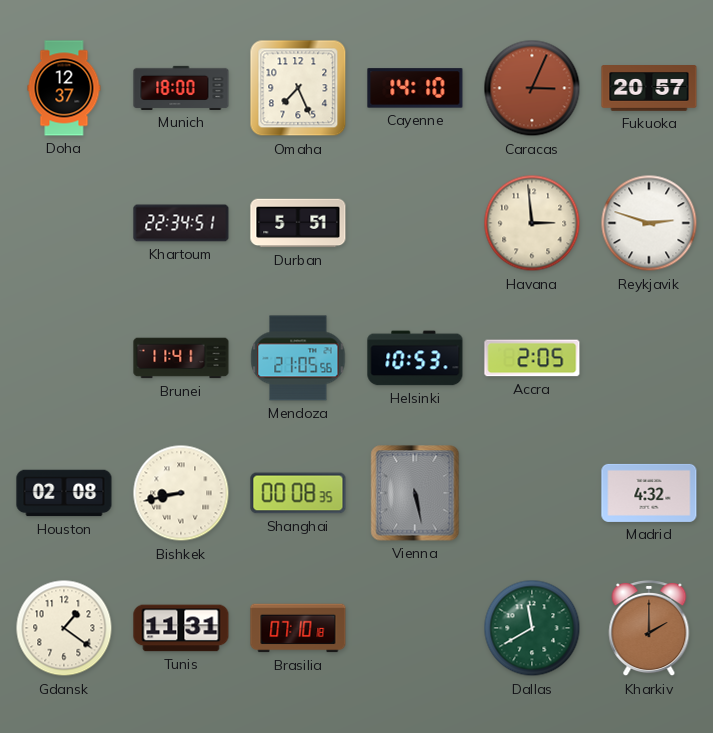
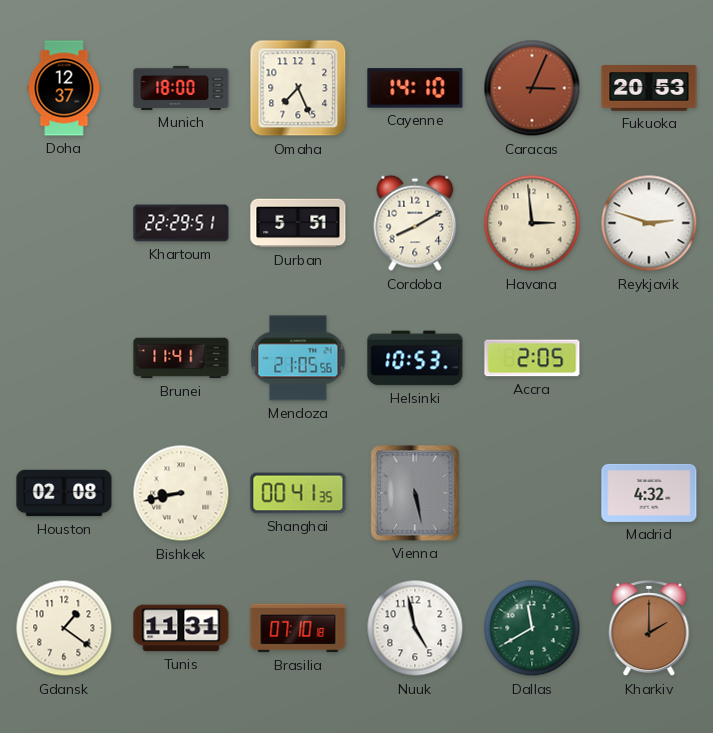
Fukuoka: 20:57 -> 20:53
Khartoum: 22:34 -> 22:29
Cordoba: none -> 8:10
Shanghai: 00:08 -> 00:41
Nuuk: none -> 4:58
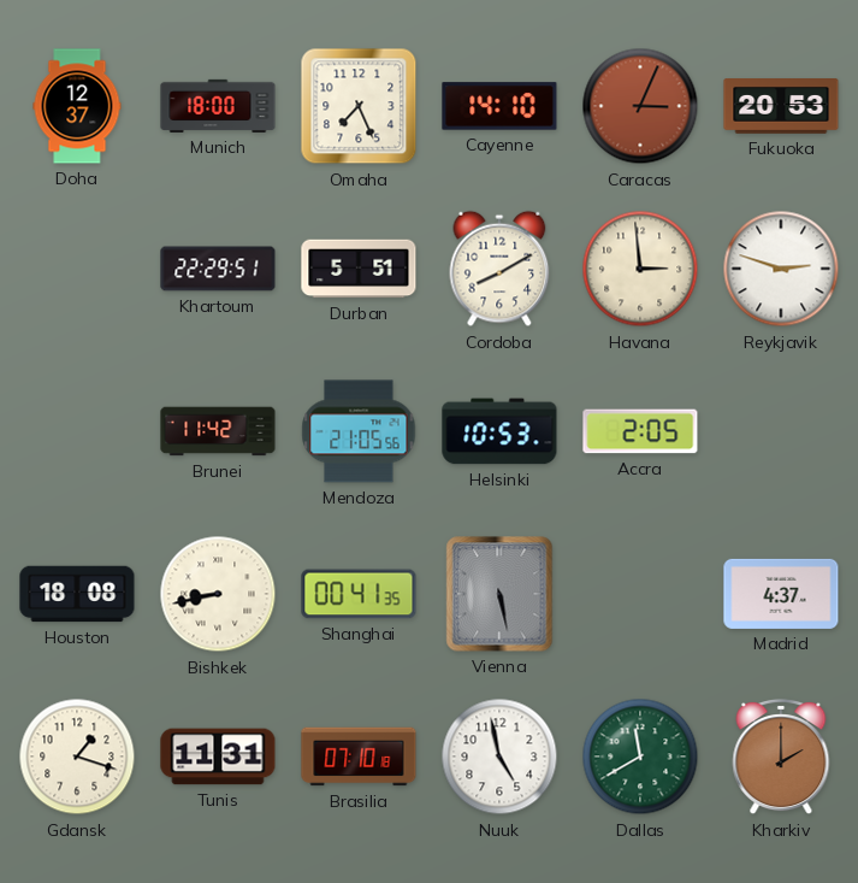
Brunei: 11:41 -> 11:42
Houston: 02:08 -> 18:08
Madrid: 4:32 -> 4:37
Gdansk: 1:21 -> 1:18
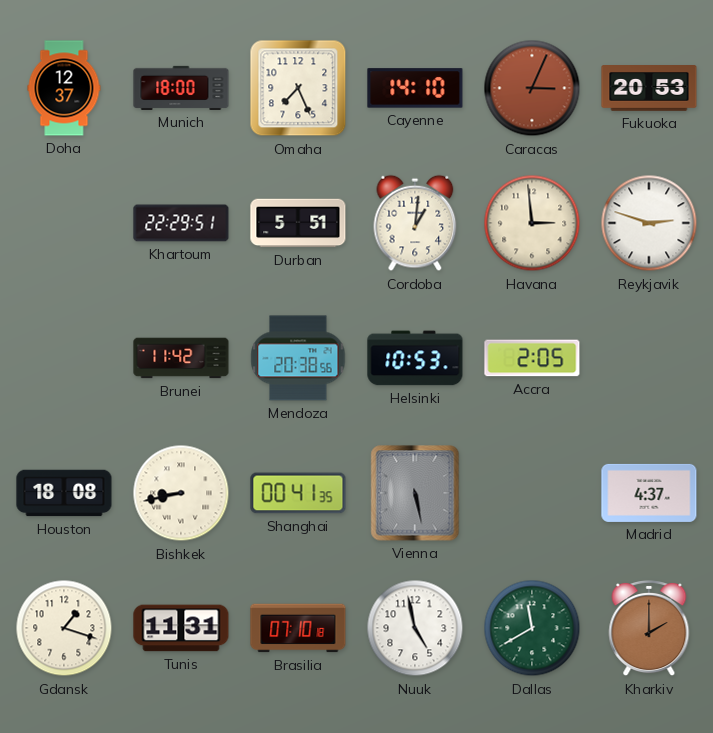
Cordoba: 8:10 -> 1:01
Mendoza: 21:05 -> 20:38
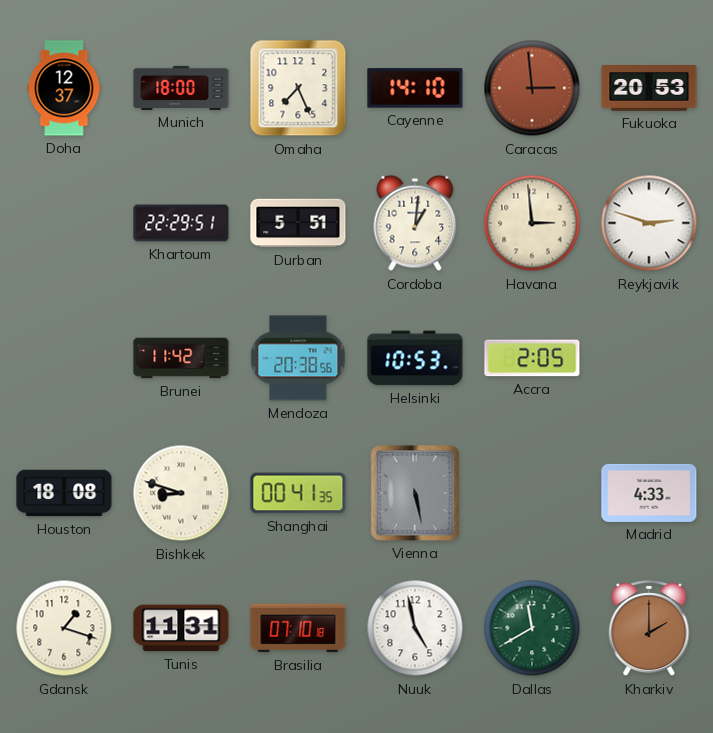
Caracas: 3:04 -> 2:59
Bishkek: 8:43 -> 8:48
Madrid: 4:37 -> 4:33
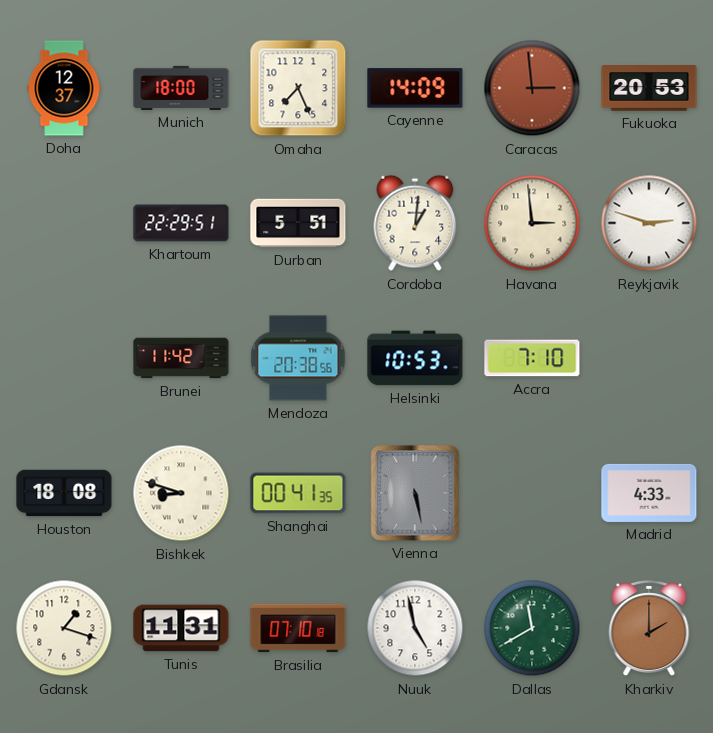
Cayenne: 14:10 -> 14:09
Accra: 2:05 -> 7:10
